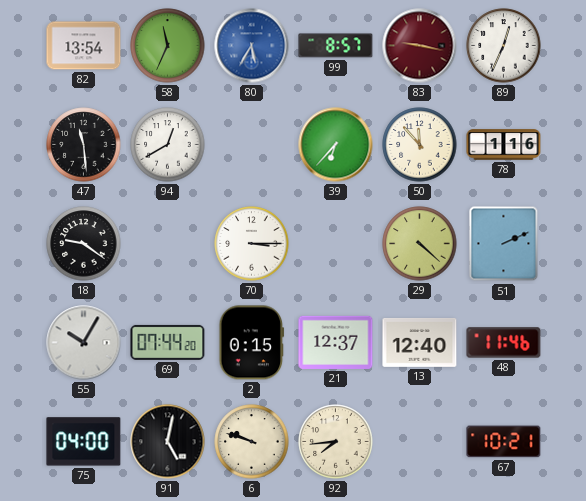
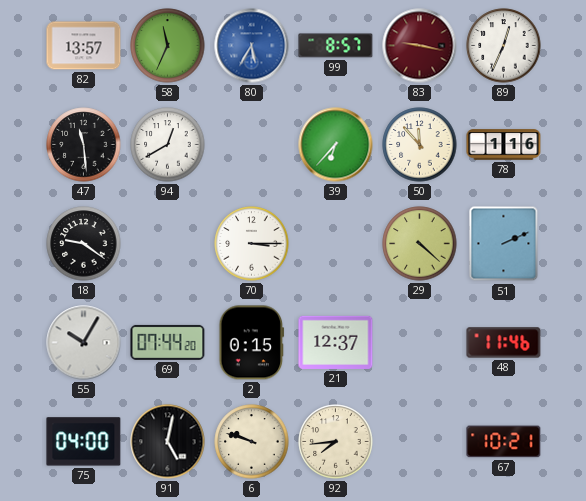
82: 13:54 -> 13:57
13: 12:40 -> none
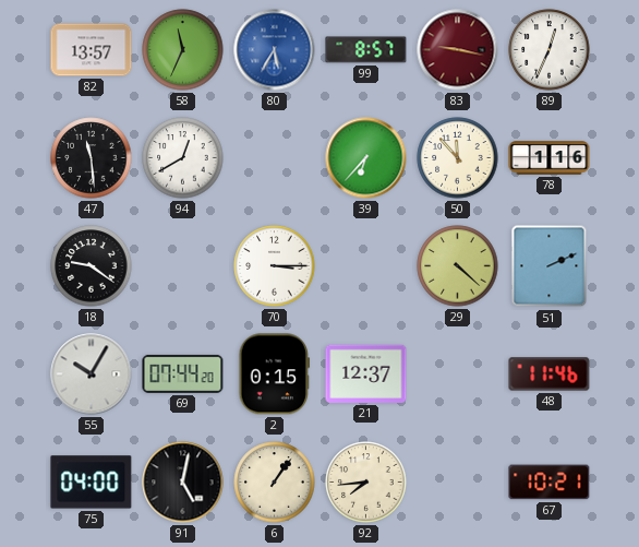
6: 9:48 -> 1:06
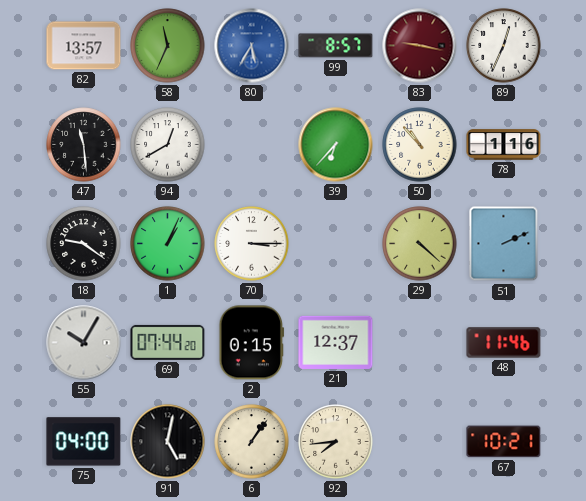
50: 11:53 -> 10:53
1: none -> 1:04
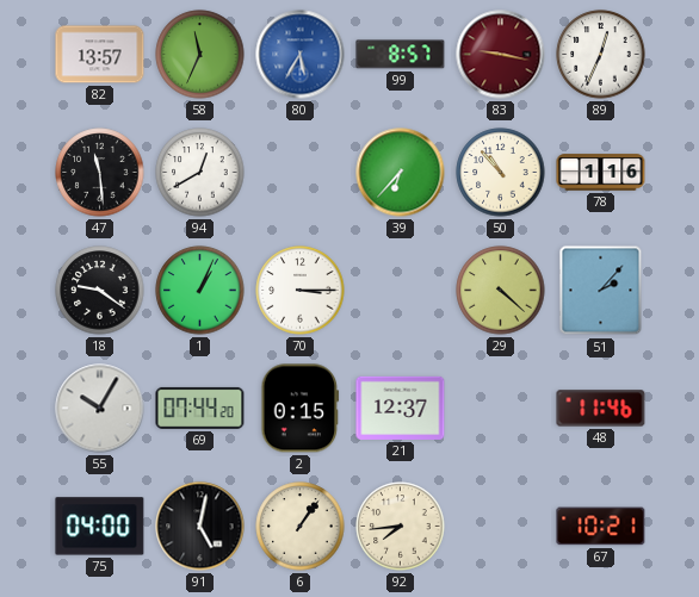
51: 2:11 -> 2:07
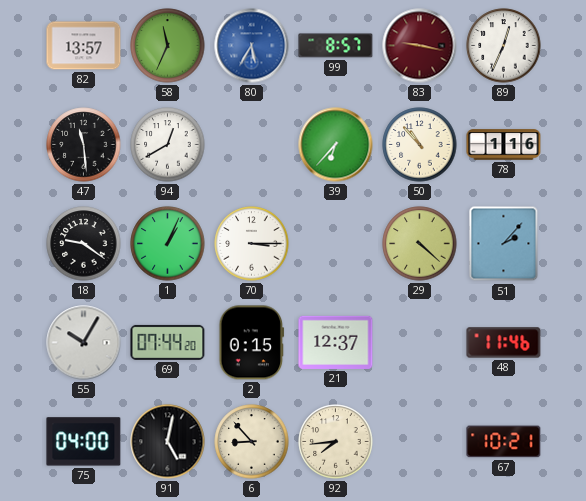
6: 1:06 -> 8:53
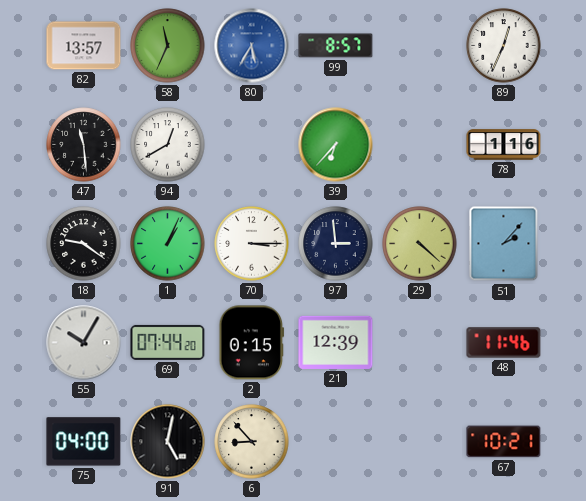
83: 9:17 -> none
50: 10:53 -> none
97: none -> 2:59
21: 12:37 -> 12:39
92: 7:44 -> none
